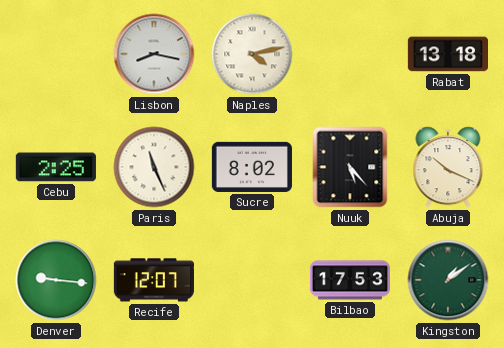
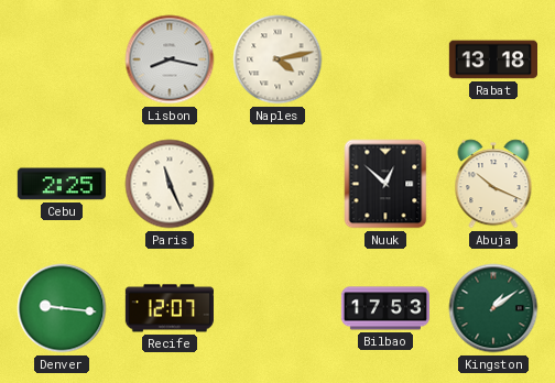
Sucre: 8:02 -> none
Nuuk: 5:23 -> 12:52
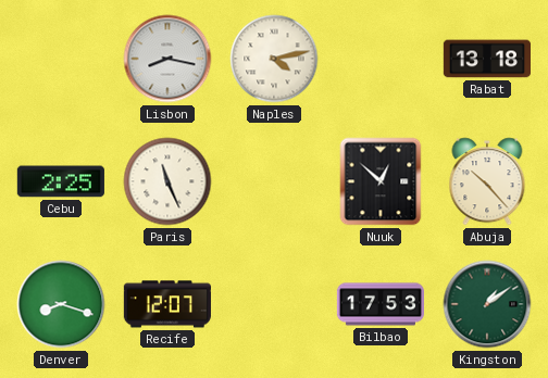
Abuja: 10:19 -> 10:23
Denver: 9:16 -> 8:18
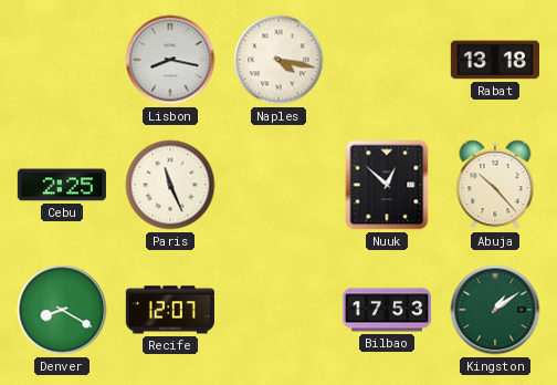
Naples: 4:13 -> 4:17
Denver: 8:18 -> 8:20
